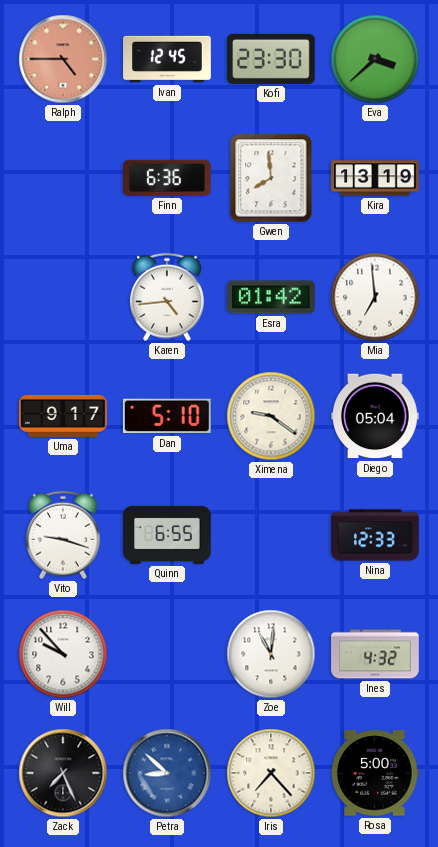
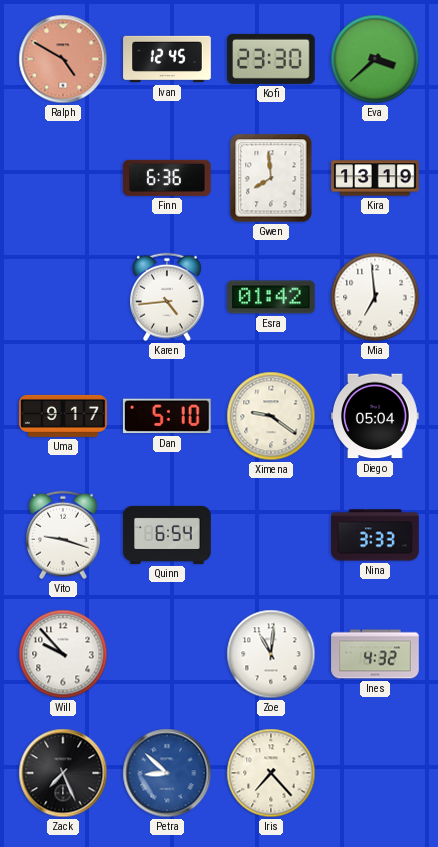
Ralph: 4:45 -> 4:50
Quinn: 6:55 -> 6:54
Nina: 12:33 -> 3:33
Rosa: 5:00 -> none
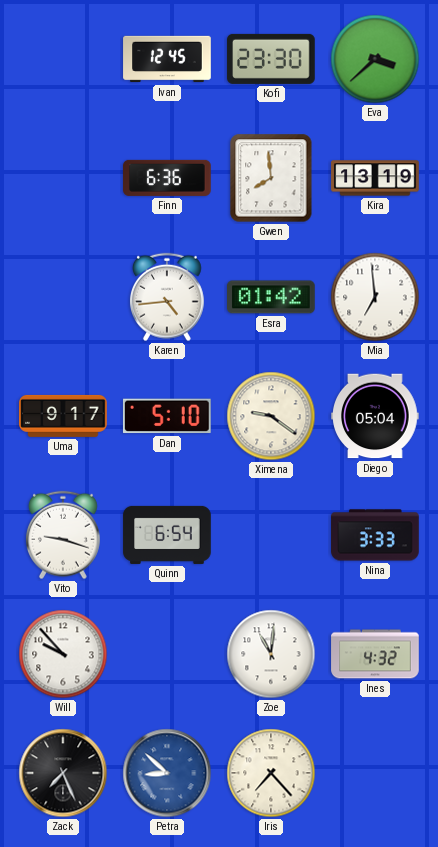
Ralph: 4:50 -> none
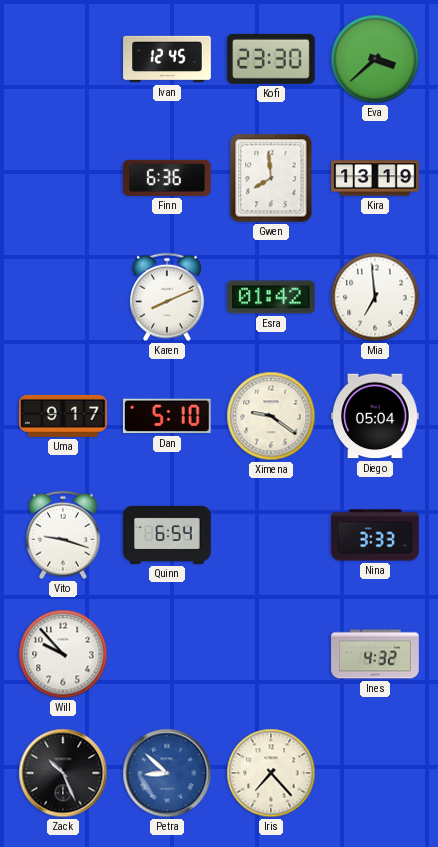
Karen: 4:44 -> 8:11
Zoe: 11:01 -> none
Zack: 7:26 -> 10:26
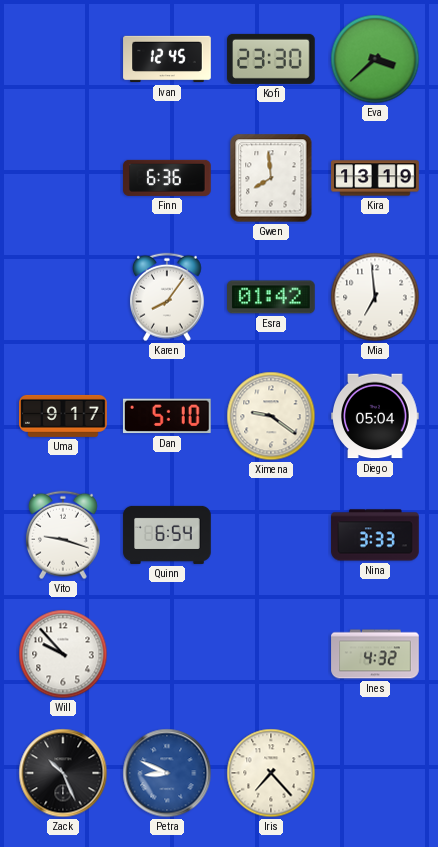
Karen: 8:11 -> 8:06
Petra: 8:52 -> 8:49
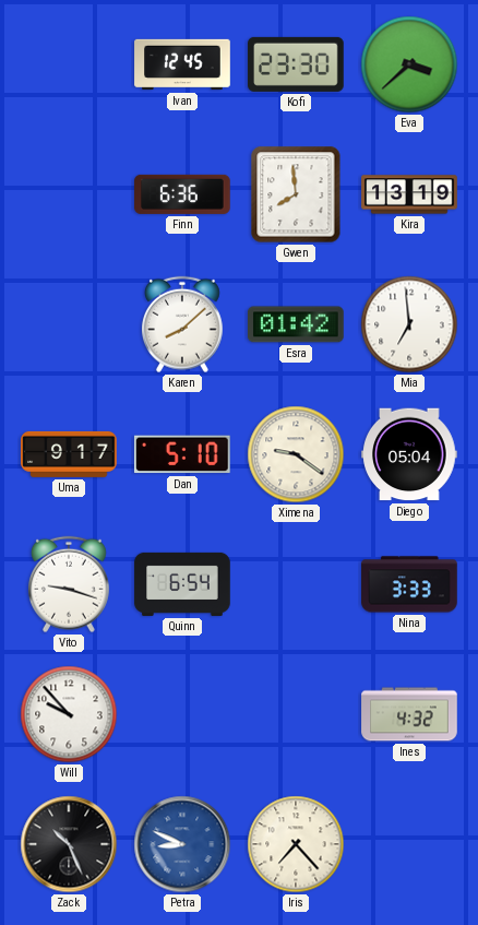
Karen: 8:06 -> 8:08
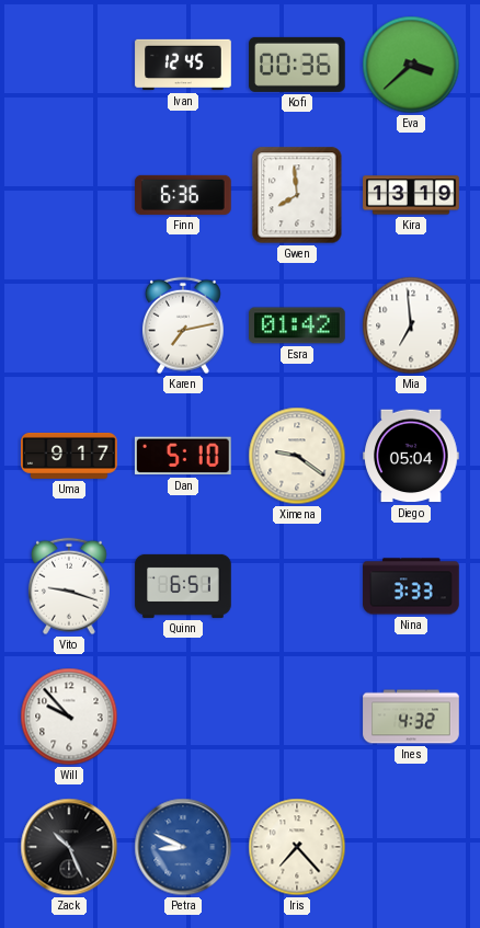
Kofi: 23:30 -> 00:36
Karen: 8:08 -> 7:13
Quinn: 6:54 -> 6:51
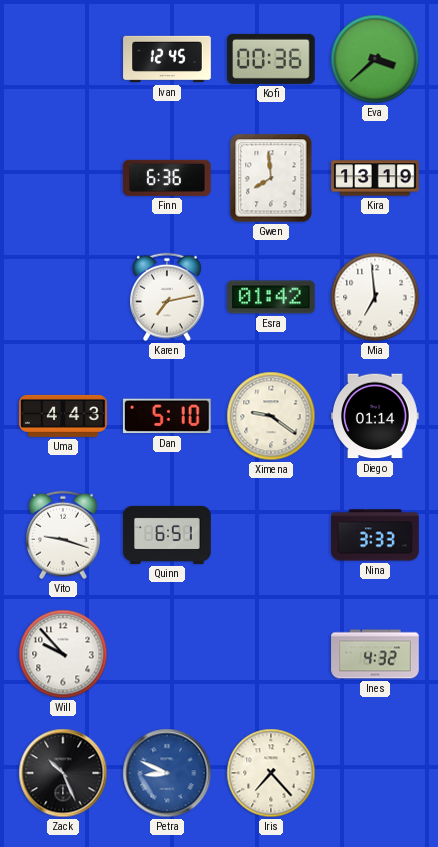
Uma: 9:17 -> 4:43
Diego: 05:04 -> 01:14
